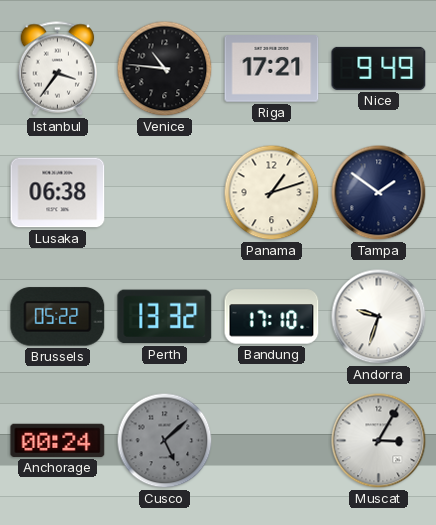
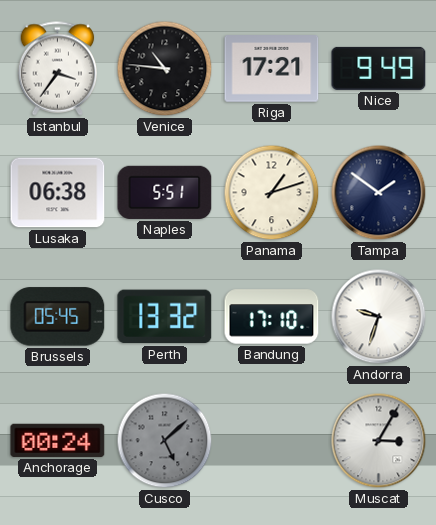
Naples: none -> 5:51
Brussels: 05:22 -> 05:45
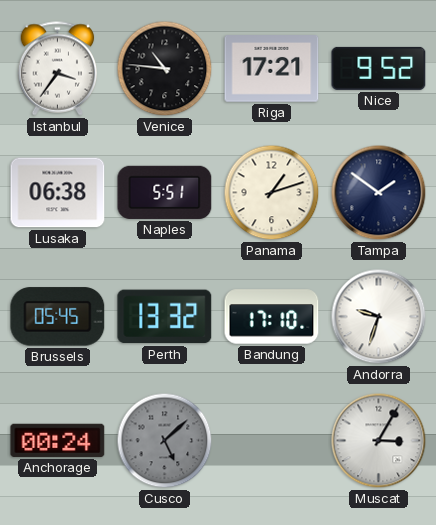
Nice: 9:49 -> 9:52
